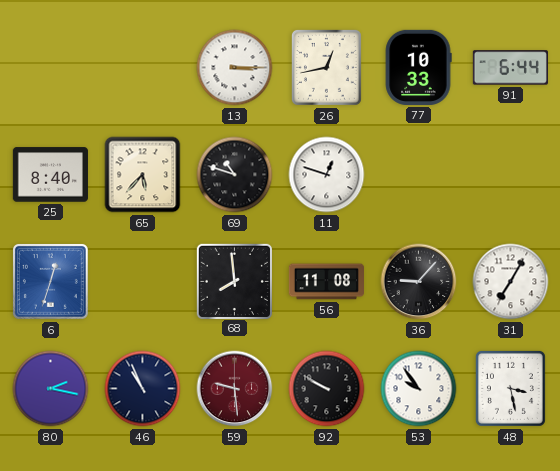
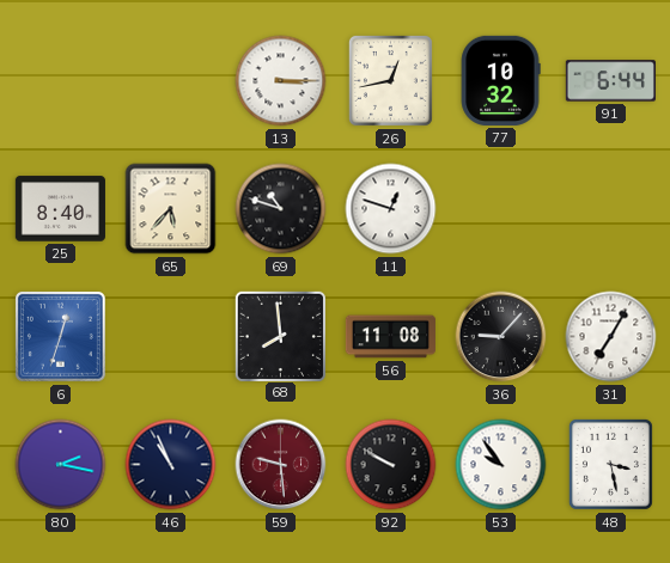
77: 10:33 -> 10:32
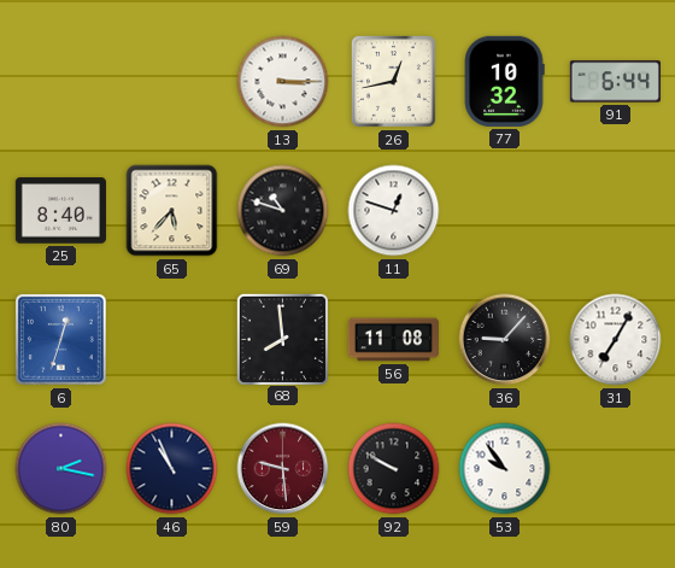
48: 3:28 -> none
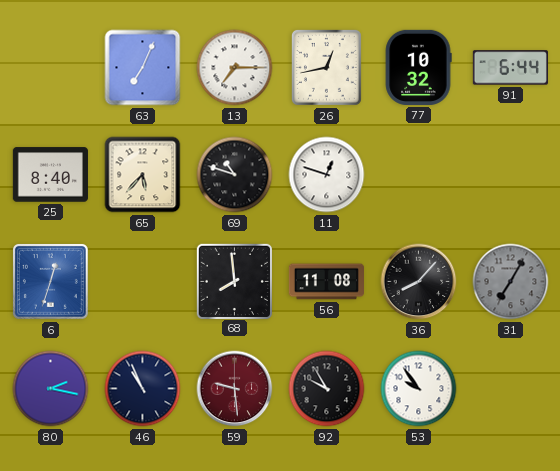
63: none -> 7:04
13: 3:15 -> 7:15
36: 9:07 -> 8:07
31 dial: white -> grey
92: 9:50 -> 9:55
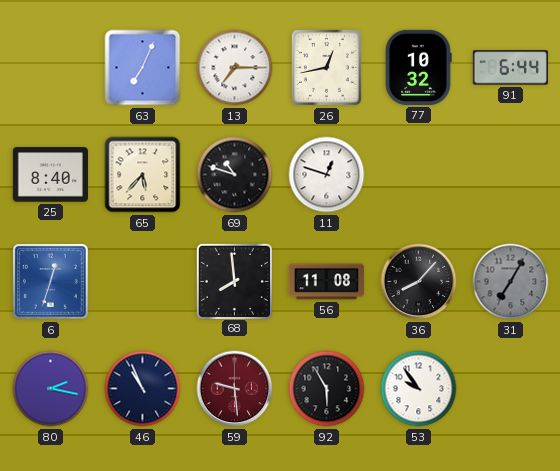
92: 9:55 -> 5:55
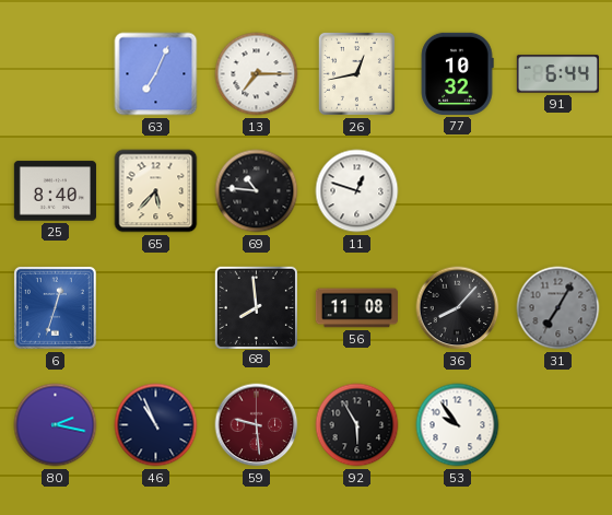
69: 10:48 -> 10:46
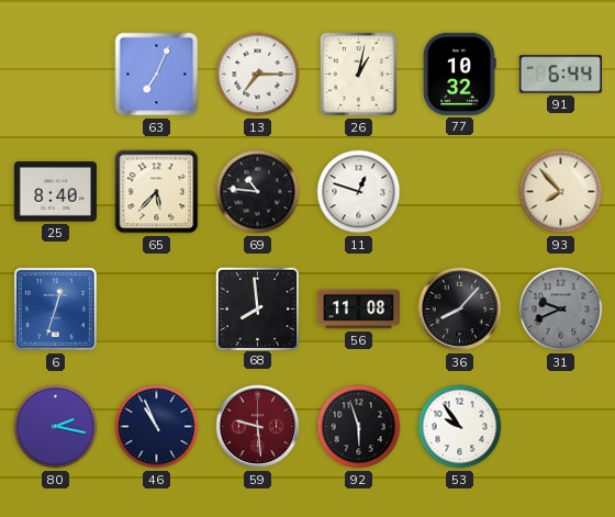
26: 12:43 -> 1:02
93: none -> 7:53
31: 7:05 -> 9:41
92: 5:55 -> 5:57
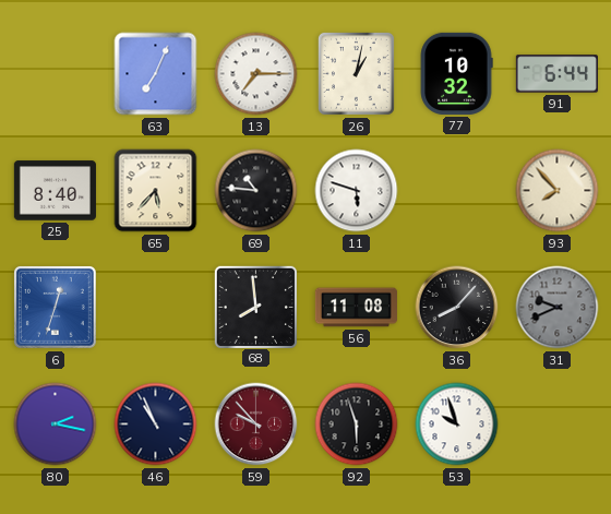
11: 12:48 -> 5:48
59: 9:29 -> 9:53
53: 9:54 -> 9:57
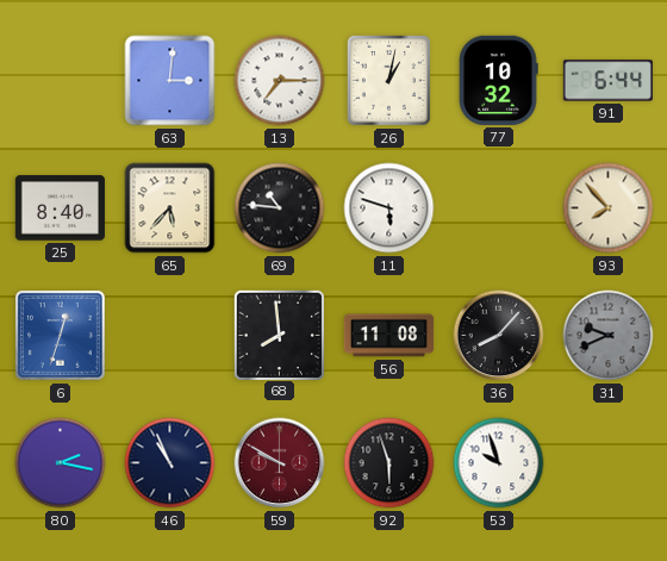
63: 7:04 -> 3:01
59: 9:53 -> 9:50
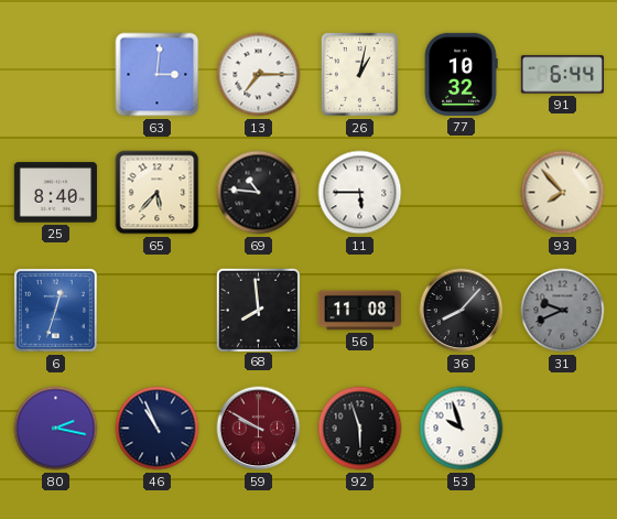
11: 5:48 -> 5:45
